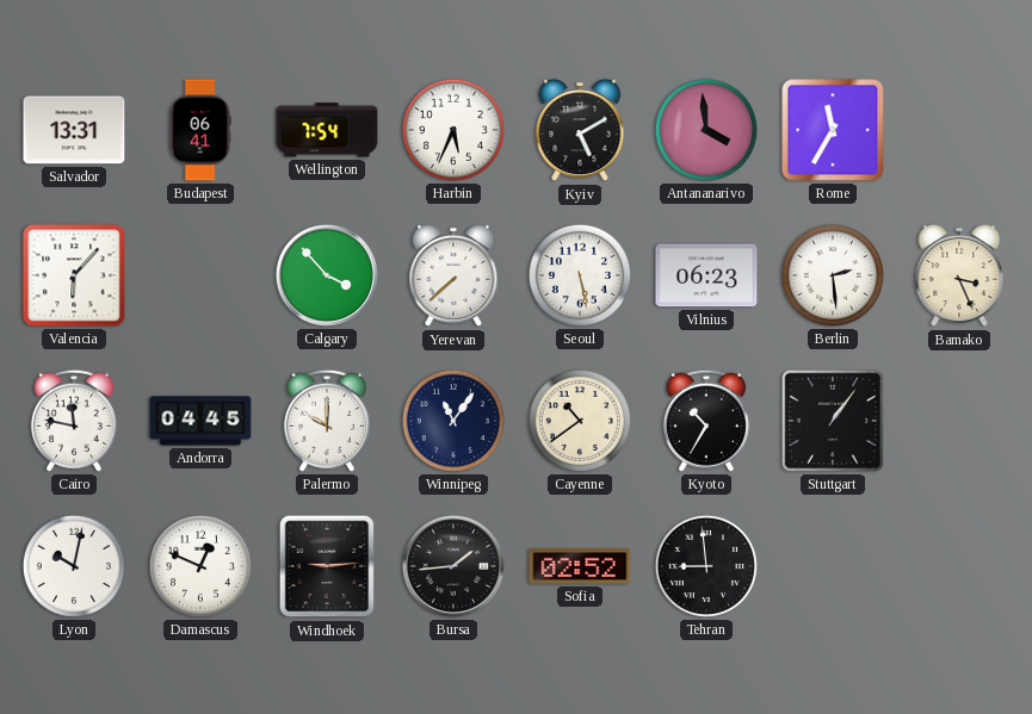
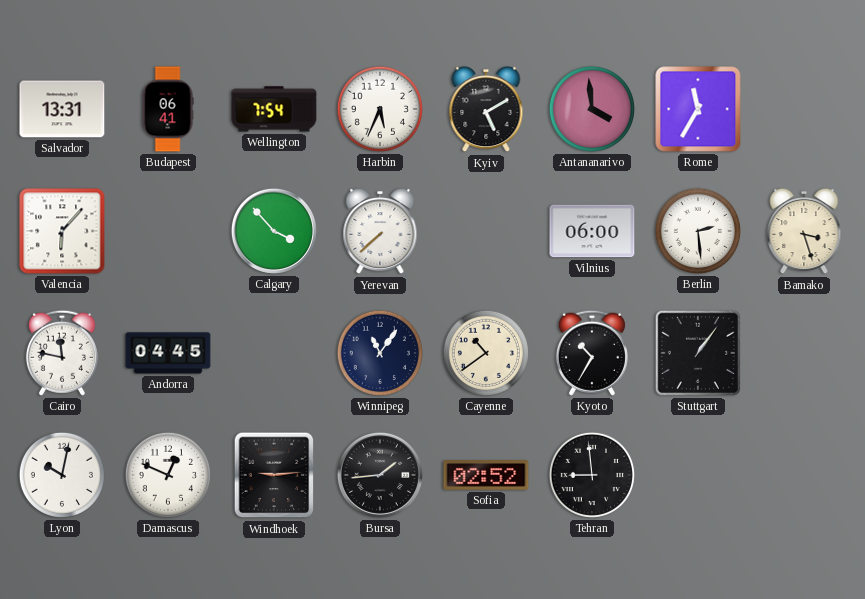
Seoul: 5:28 -> none
Vilnius: 06:23 -> 06:00
Bamako: 3:26 -> 3:27
Palermo: 10:00 -> none
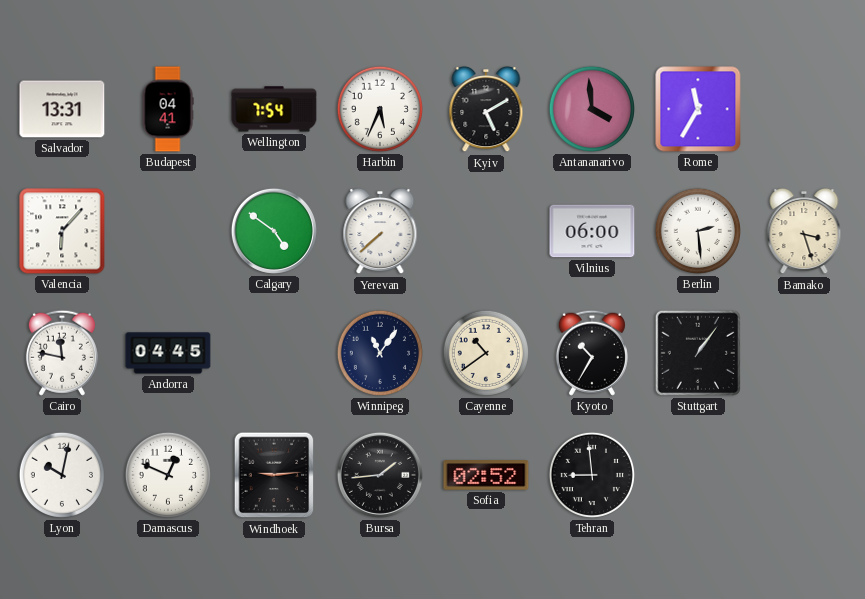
Budapest: 06:41 -> 04:41
Calgary: 3:53 -> 4:51
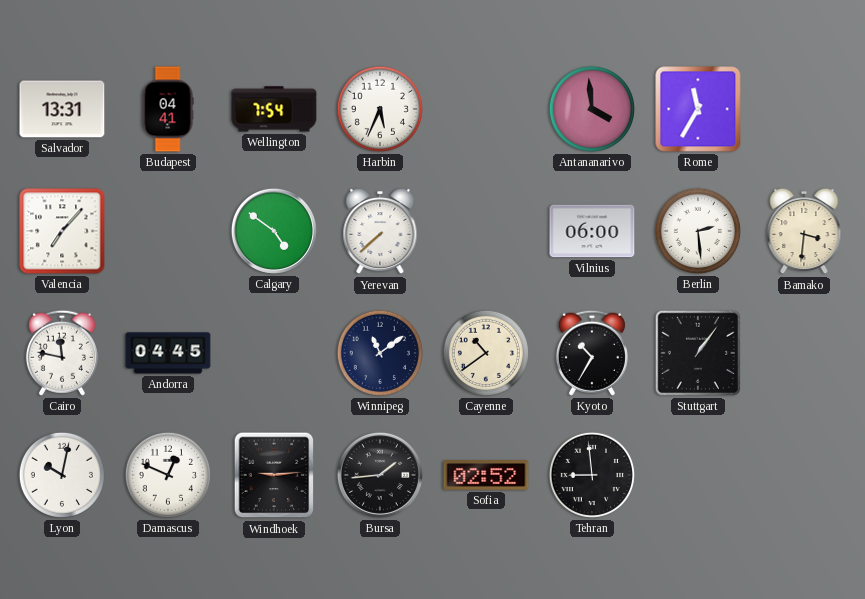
Kyiv: 5:10 -> none
Valencia: 6:07 -> 7:07
Bamako: 3:27 -> 3:31
Winnipeg: 11:06 -> 11:09
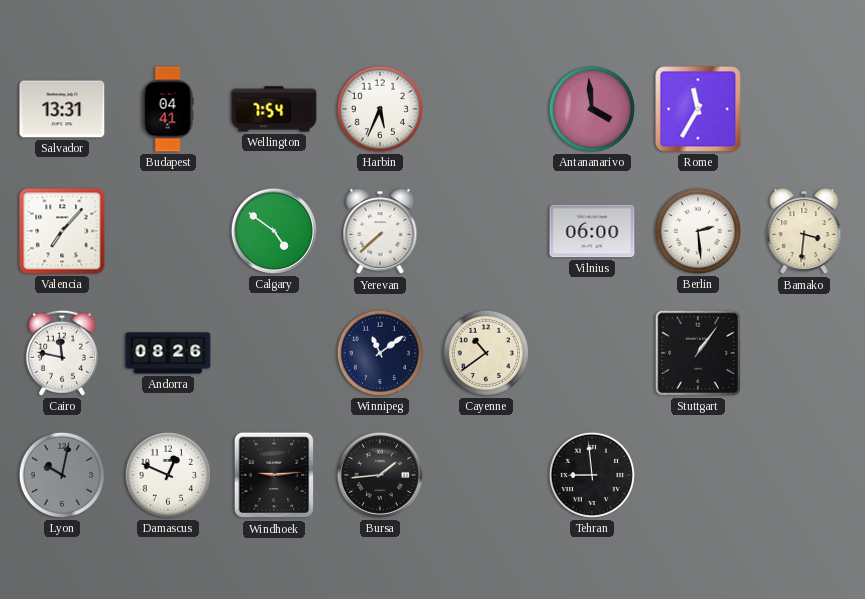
Andorra: 04:45 -> 08:26
Kyoto: 10:35 -> none
Lyon dial: white -> grey
Sofia: 02:52 -> none
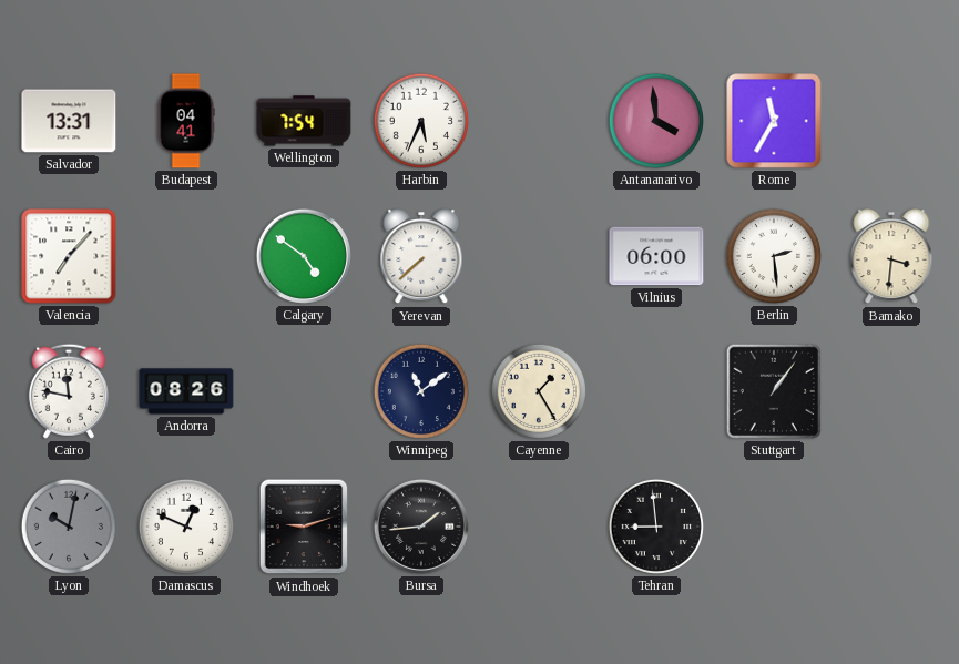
Cayenne: 10:39 -> 1:25
Windhoek: 9:14 -> 9:12
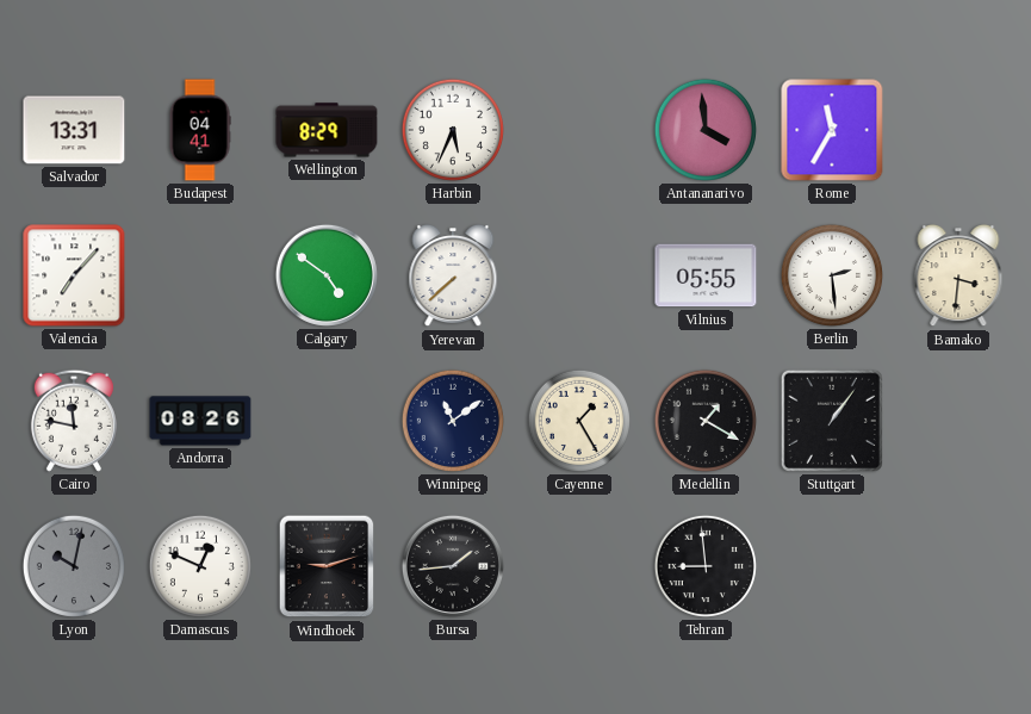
Wellington: 7:54 -> 8:29
Vilnius: 06:00 -> 05:55
Medellin: none -> 1:20
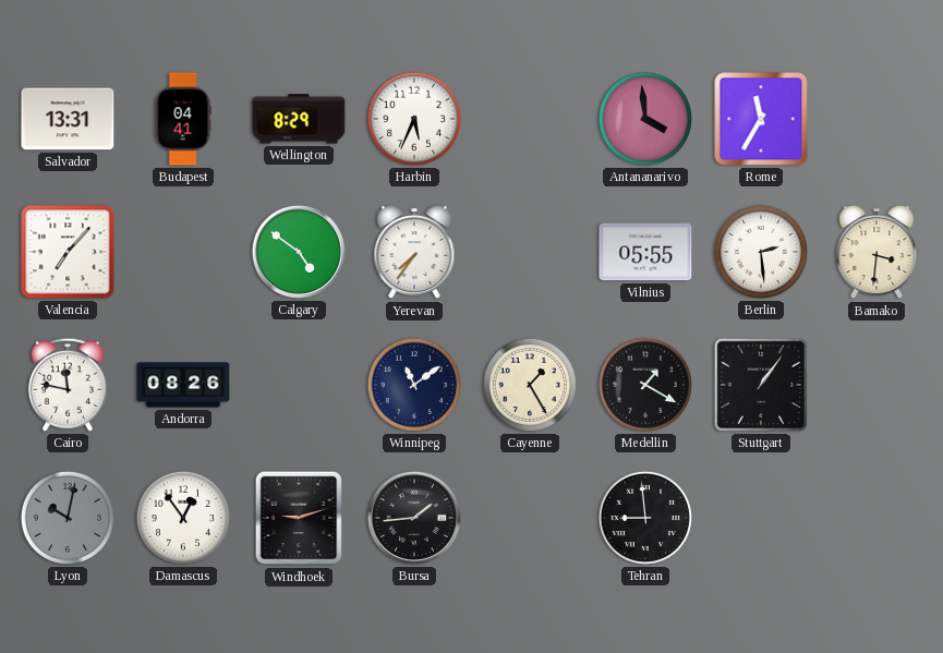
Yerevan: 7:38 -> 7:36
Damascus: 12:49 -> 12:54
